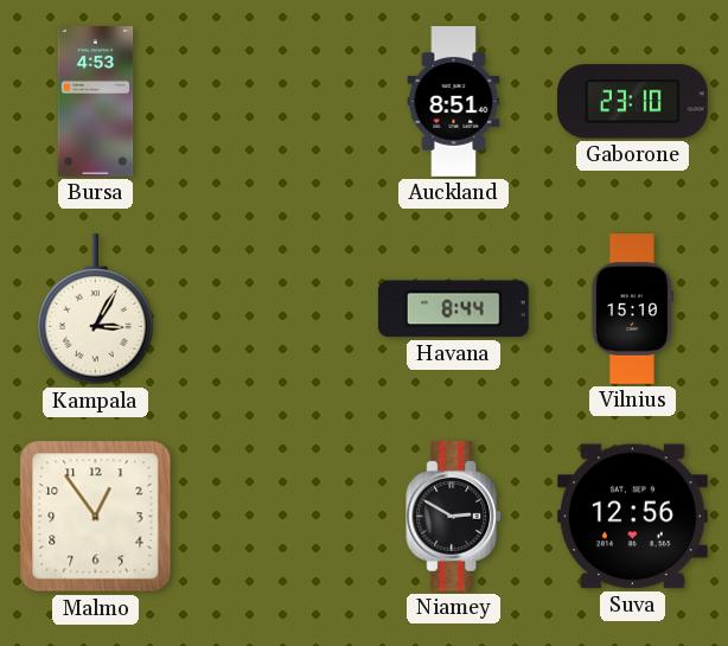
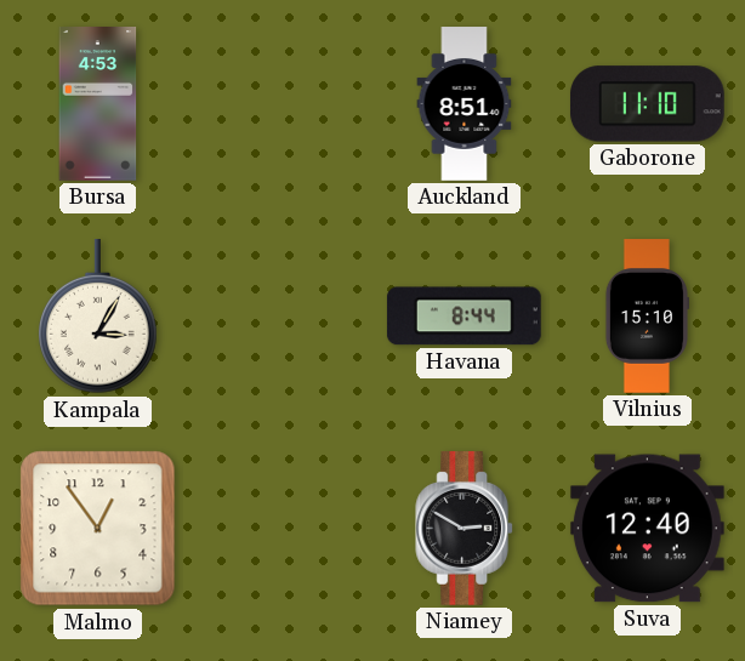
Gaborone: 23:10 -> 11:10
Suva: 12:56 -> 12:40
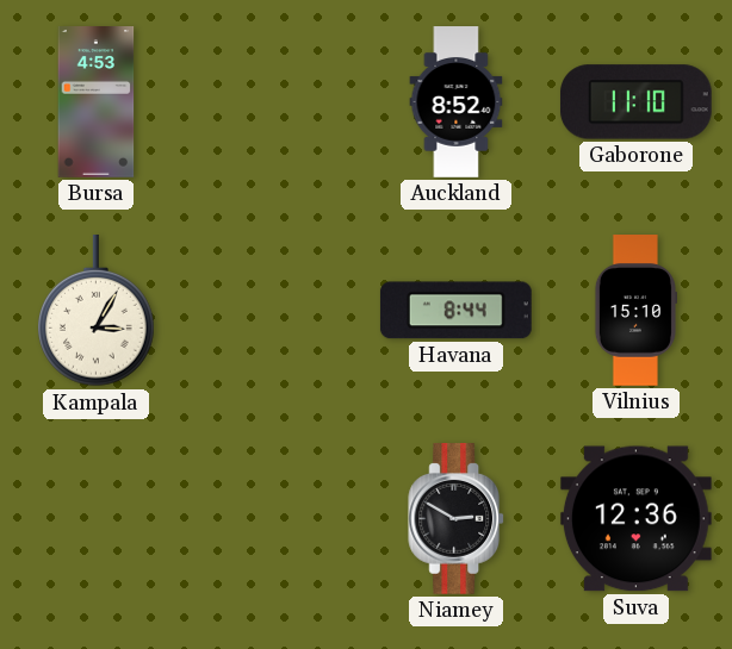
Auckland: 8:51 -> 8:52
Malmo: 12:54 -> none
Suva: 12:40 -> 12:36
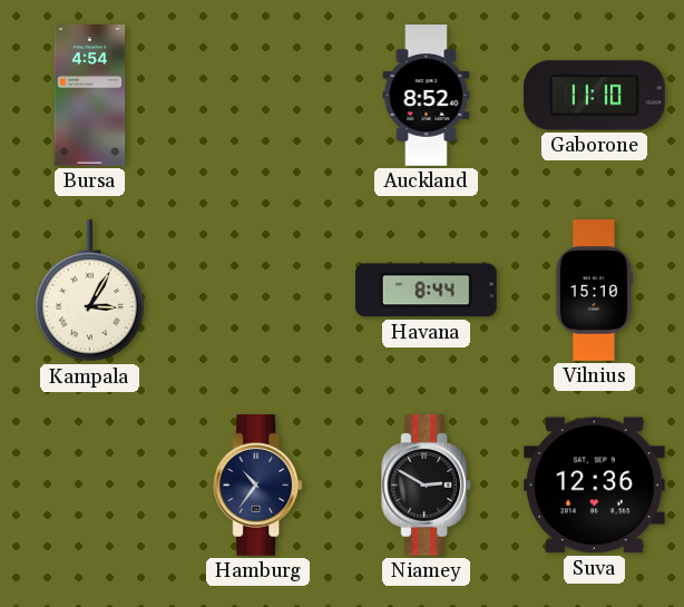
Bursa: 4:53 -> 4:54
Hamburg: none -> 10:36
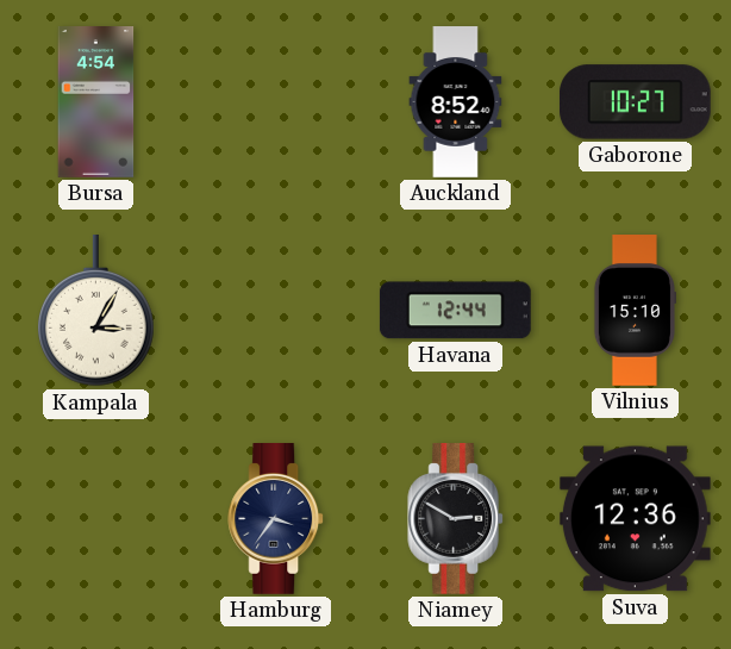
Gaborone: 11:10 -> 10:27
Havana: 8:44 -> 12:44
Hamburg: 10:36 -> 3:36
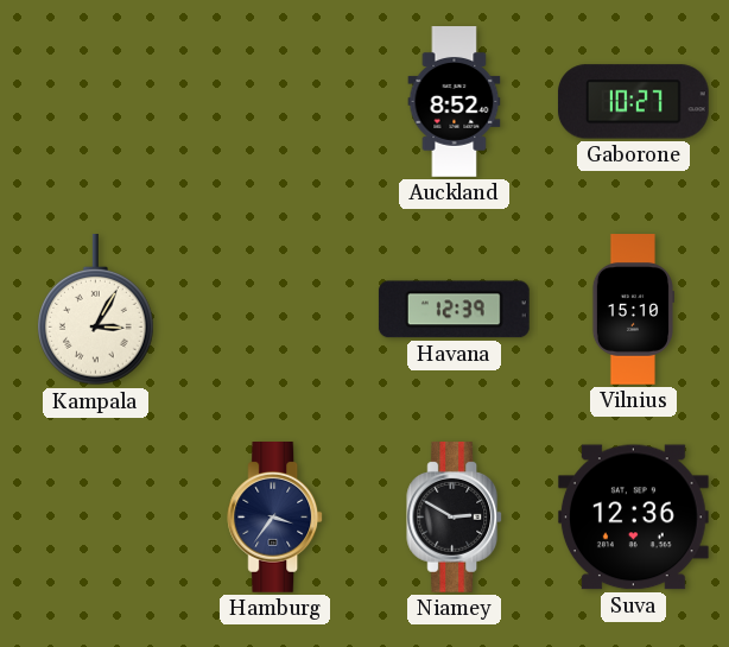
Bursa: 4:54 -> none
Havana: 12:44 -> 12:39
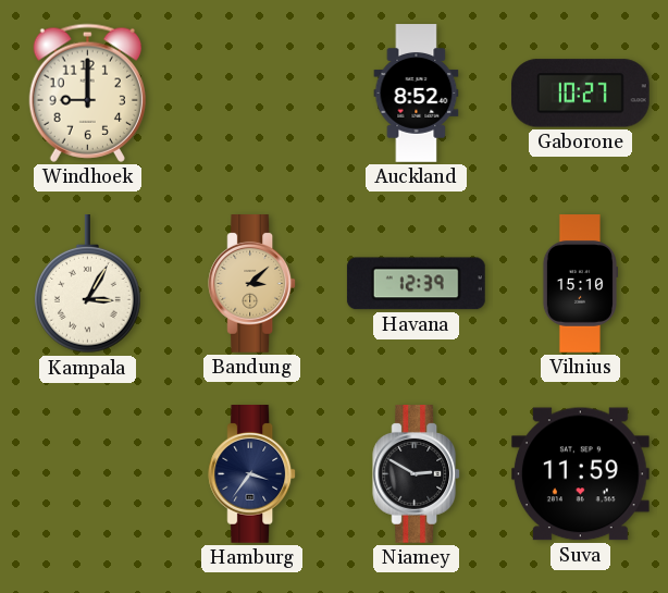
Windhoek: none -> 9:00
Bandung: none -> 3:08
Suva: 12:36 -> 11:59
